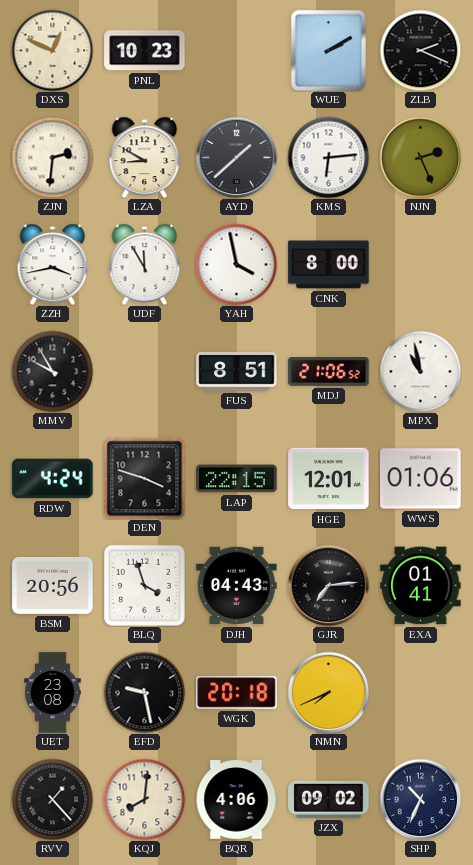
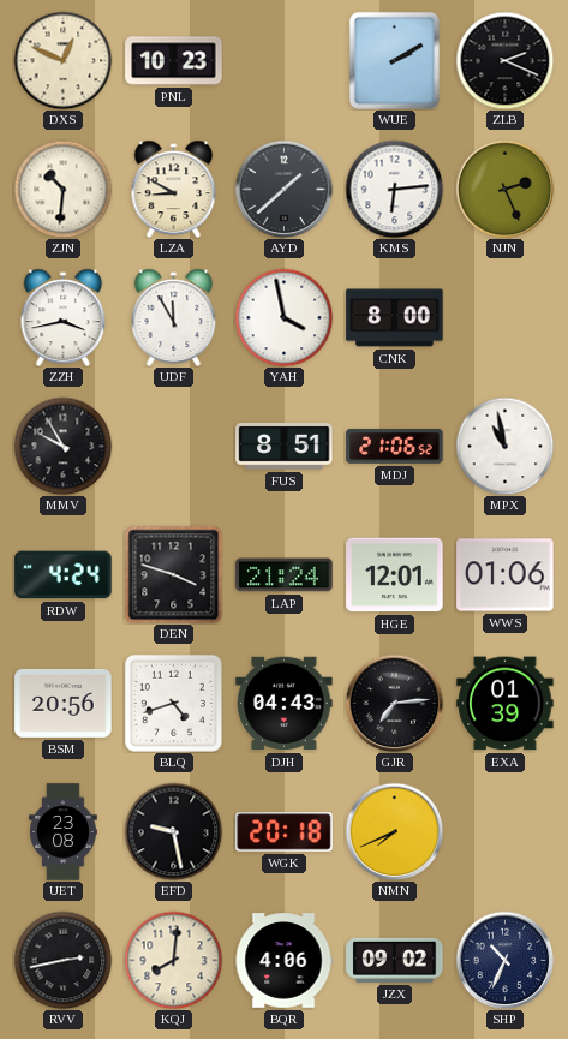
ZJN: 2:31 -> 10:31
LAP: 22:15 -> 21:24
BLQ: 3:57 -> 4:42
EXA: 01:41 -> 01:39
RVV: 1:23 -> 2:43
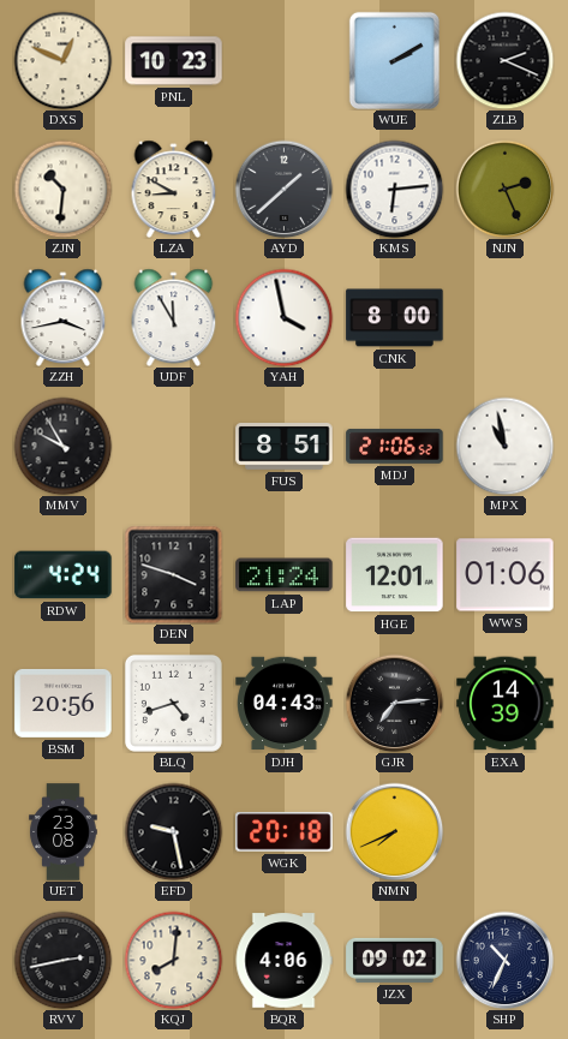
EXA: 01:39 -> 14:39
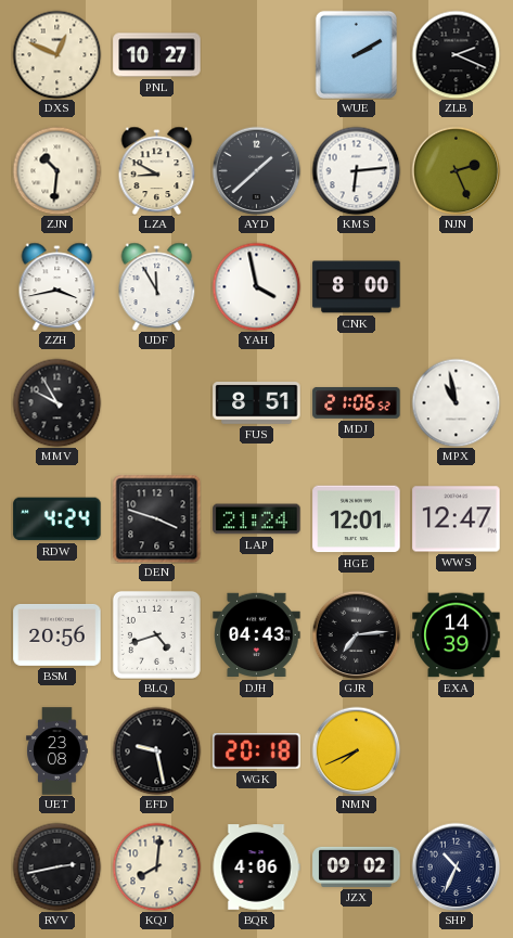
PNL: 10:23 -> 10:27
WWS: 01:06 -> 12:47
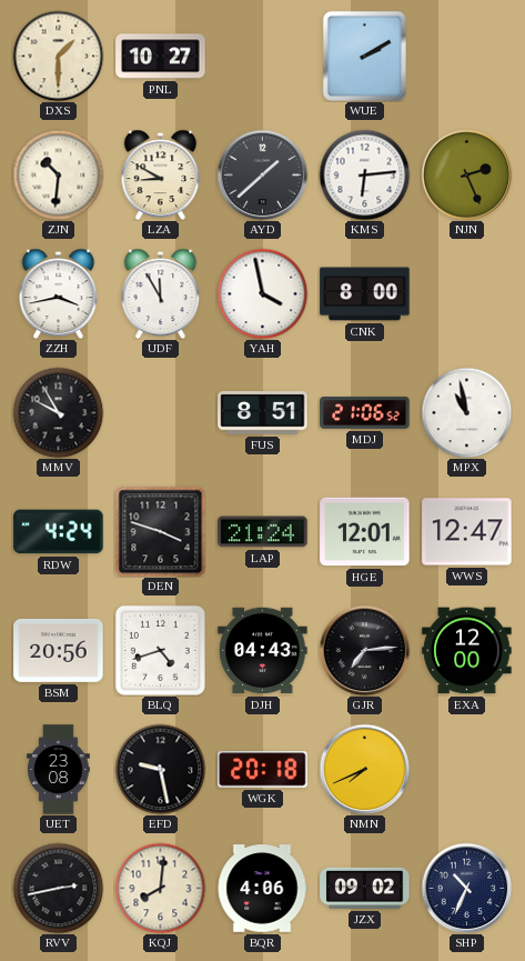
DXS: 12:49 -> 1:30
ZLB: 2:19 -> none
EXA: 14:39 -> 12:00
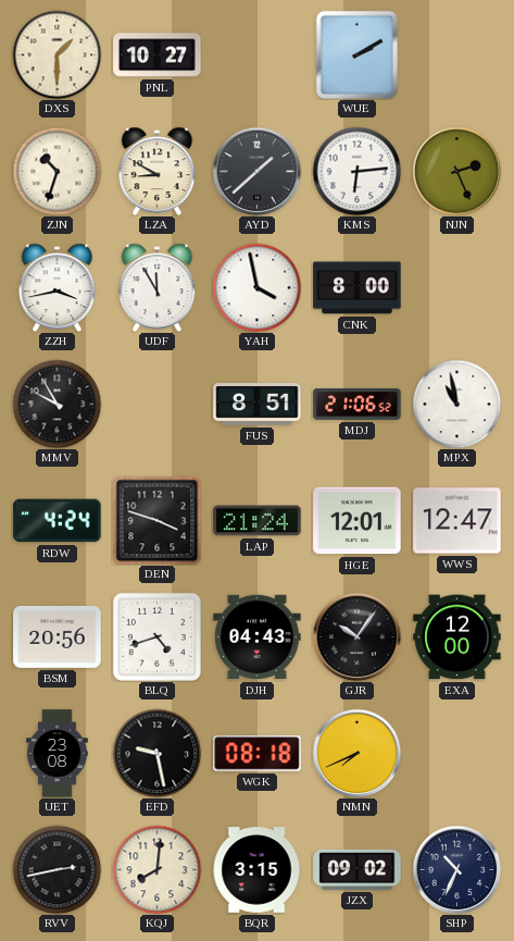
ZJN: 10:31 -> 10:33
GJR: 7:14 -> 10:06
WGK: 20:18 -> 08:18
BQR: 4:06 -> 3:15
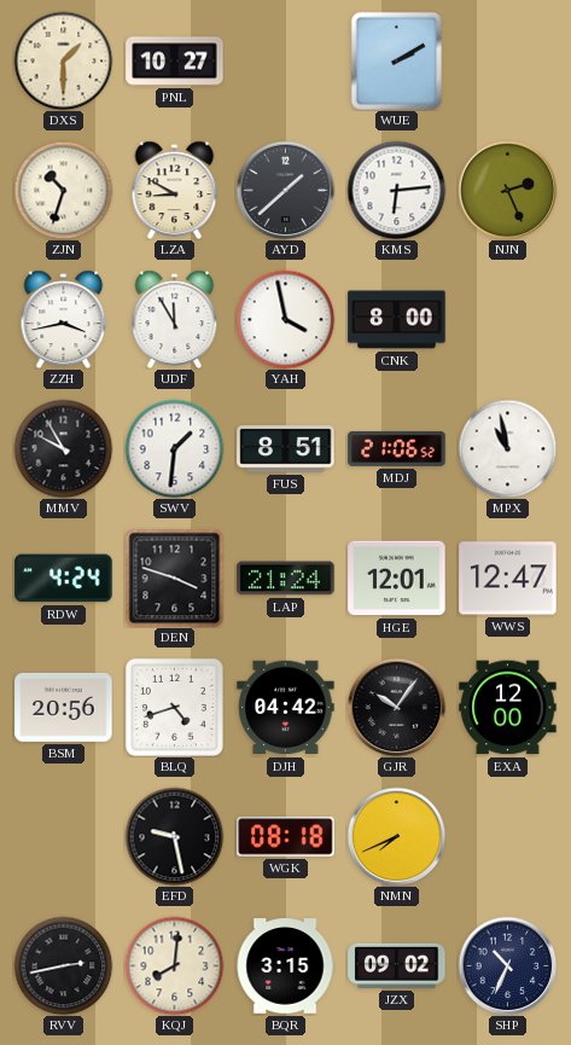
SWV: none -> 1:31
DJH: 04:43 -> 04:42
UET: 23:08 -> none
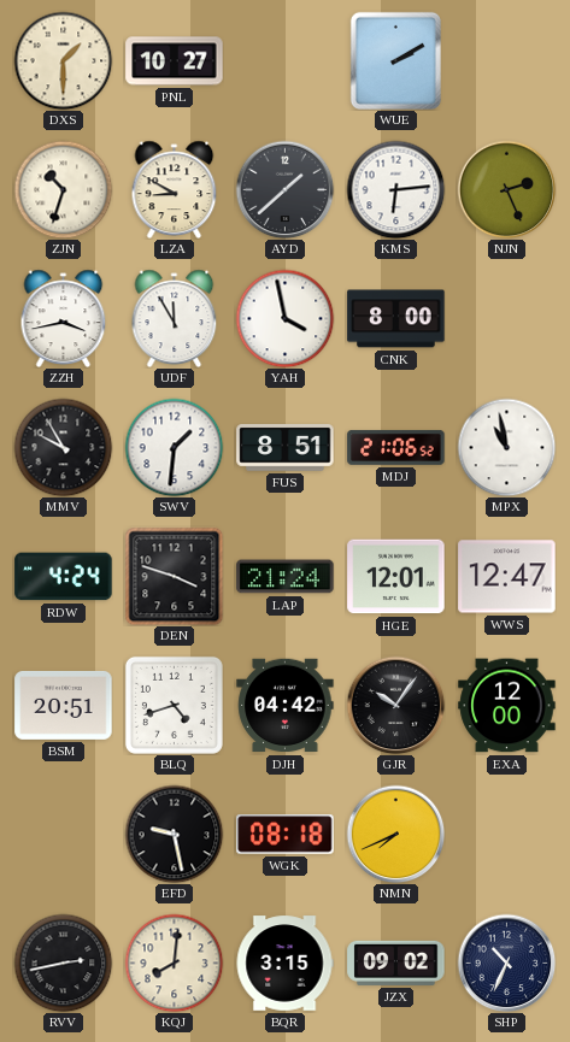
BSM: 20:56 -> 20:51
